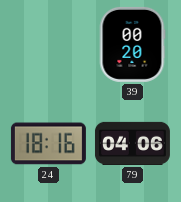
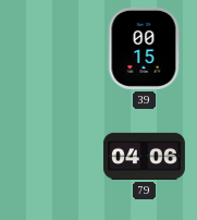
39: 00:20 -> 00:15
24: 18:16 -> none
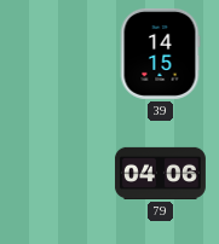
39: 00:15 -> 14:15
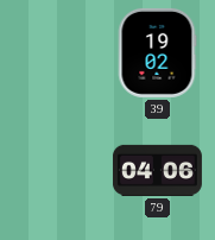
39: 14:15 -> 19:02
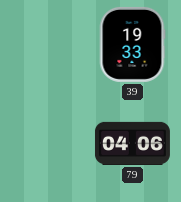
39: 19:02 -> 19:33
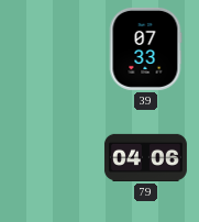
39: 19:33 -> 07:33
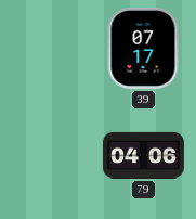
39: 07:33 -> 07:17
